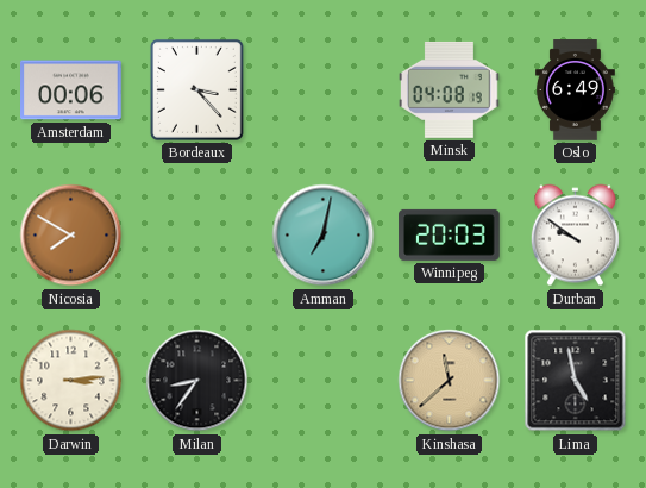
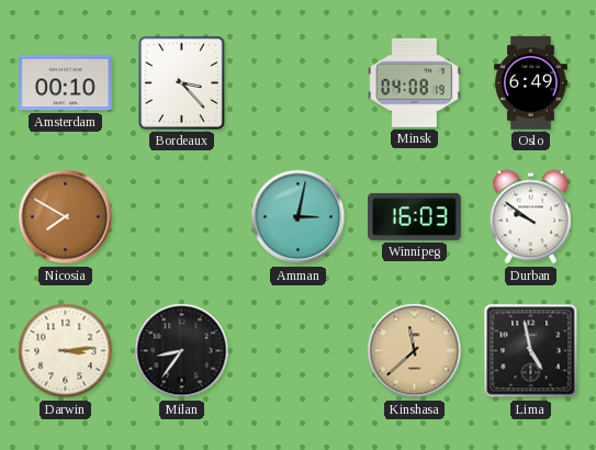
Amsterdam: 00:06 -> 00:10
Amman: 7:02 -> 3:02
Winnipeg: 20:03 -> 16:03
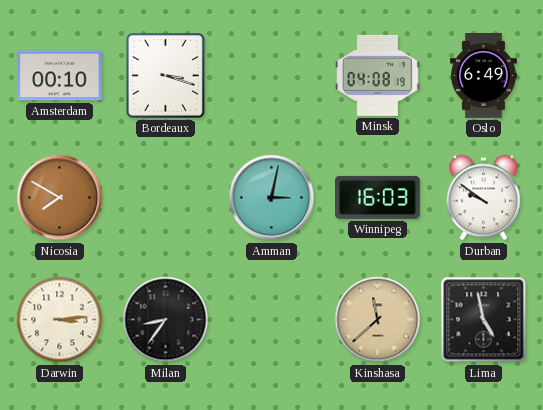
Bordeaux: 3:23 -> 3:18
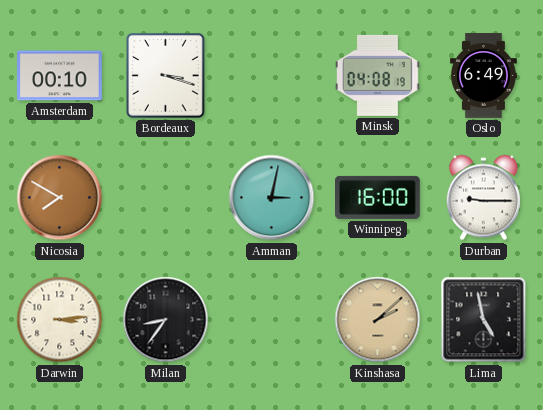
Winnipeg: 16:03 -> 16:00
Durban: 9:51 -> 9:15
Kinshasa: 11:38 -> 2:08
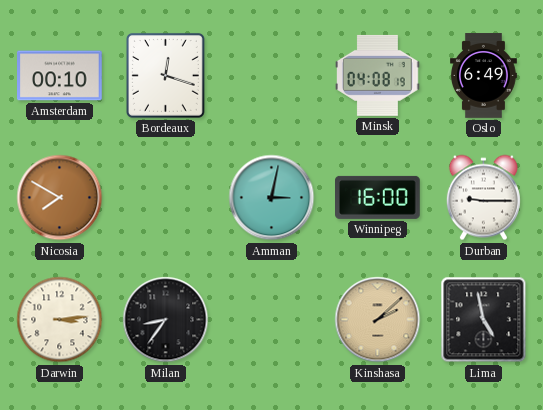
Bordeaux: 3:18 -> 12:18
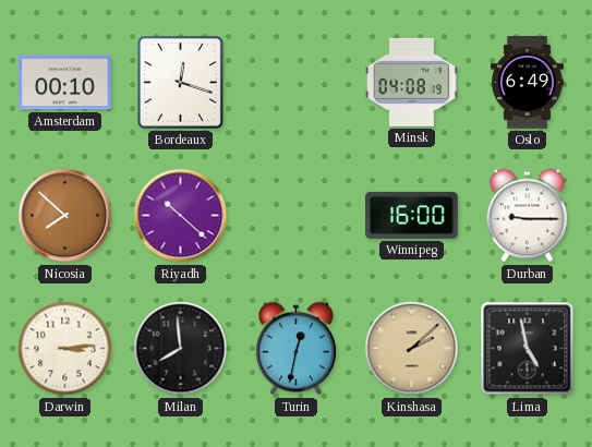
Nicosia: 7:50 -> 7:52
Riyadh: none -> 10:22
Amman: 3:02 -> none
Milan: 8:36 -> 7:59
Turin: none -> 12:32
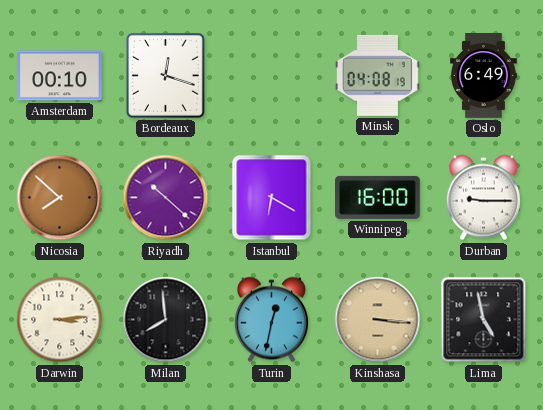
Istanbul: none -> 6:20
Kinshasa: 2:08 -> 3:16
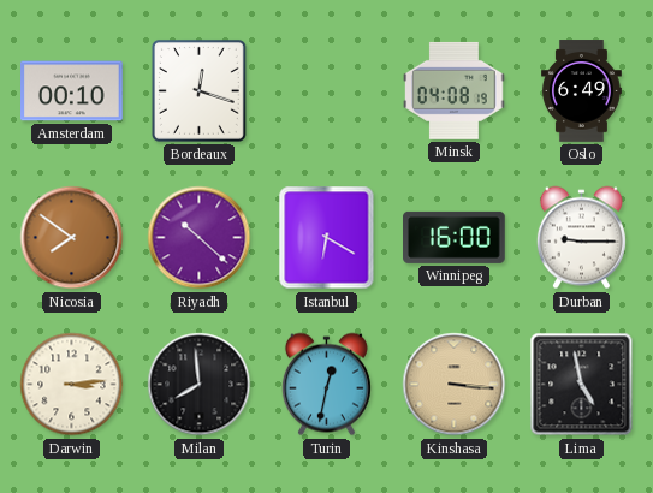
Nicosia: 7:52 -> 7:51
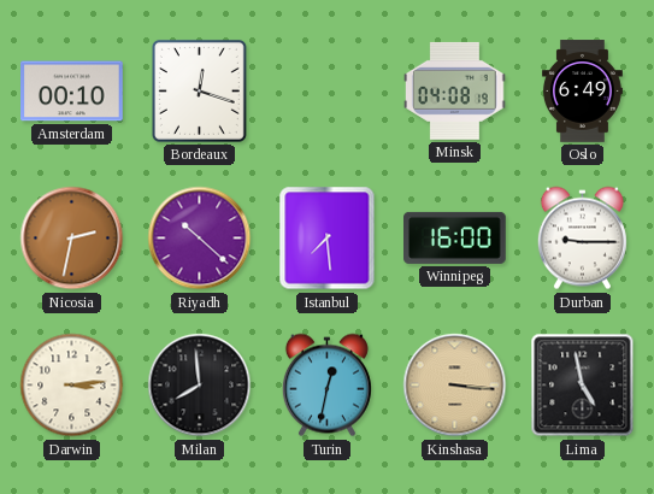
Nicosia: 7:51 -> 2:32
Istanbul: 6:20 -> 7:29
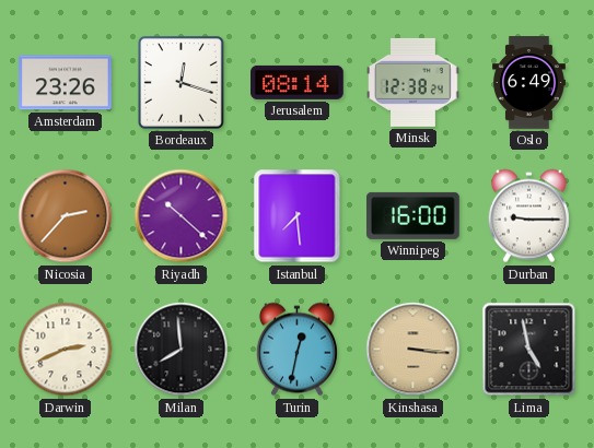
Amsterdam: 00:10 -> 23:26
Jerusalem: none -> 08:14
Minsk: 04:08 -> 12:38
Nicosia: 2:32 -> 2:37
Darwin: 3:14 -> 2:41
